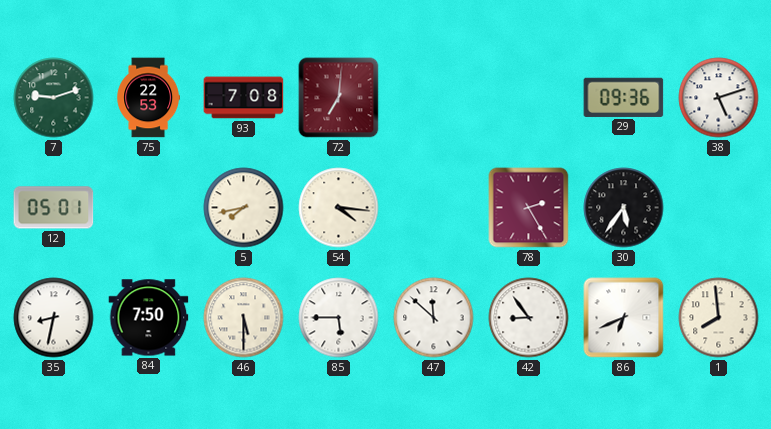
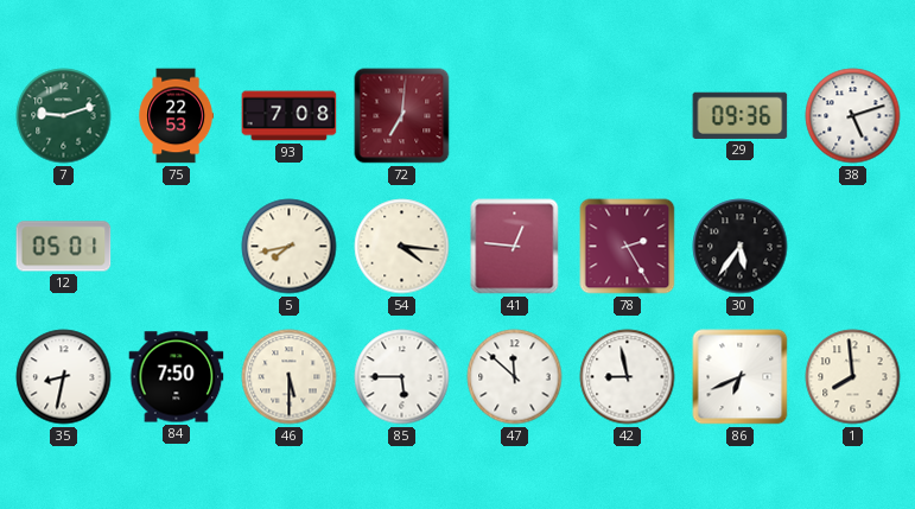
41: none -> 12:46
42: 8:54 -> 8:58
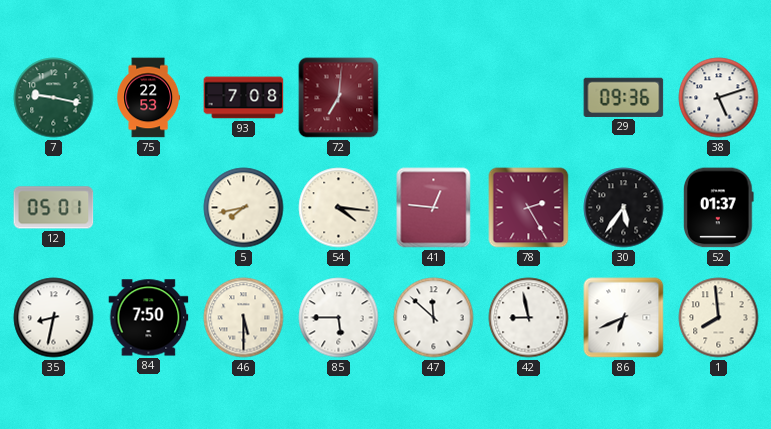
7: 9:12 -> 9:17
52: none -> 01:37
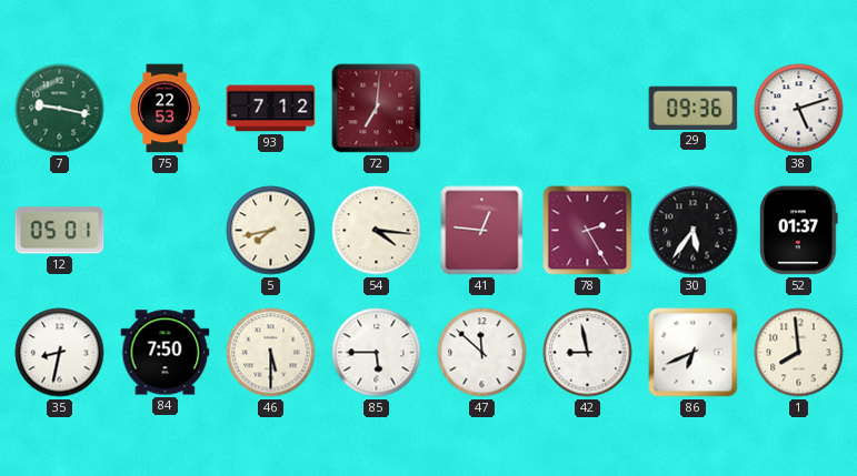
93: 7:08 -> 7:12
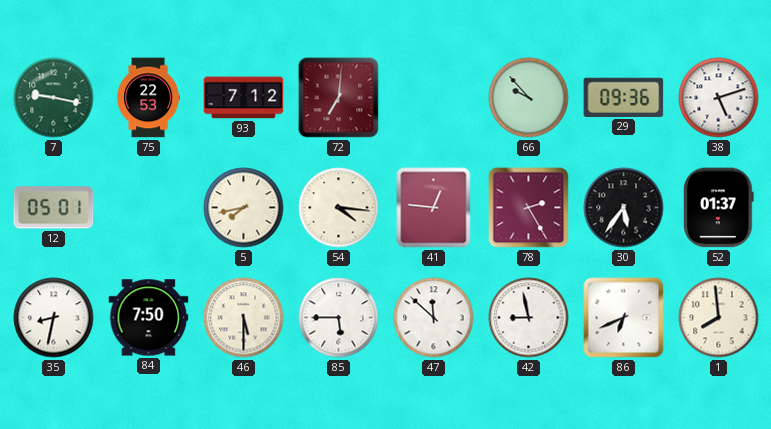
66: none -> 9:53
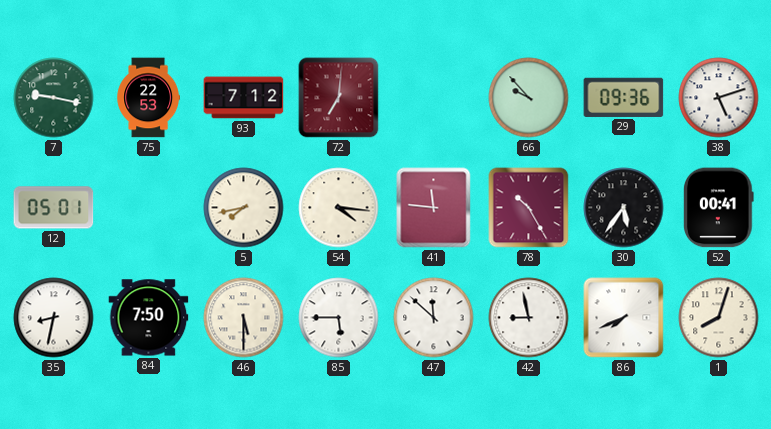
41: 12:46 -> 11:46
78: 2:25 -> 10:25
52: 01:37 -> 00:41
86: 6:41 -> 7:41
1: 7:59 -> 8:03
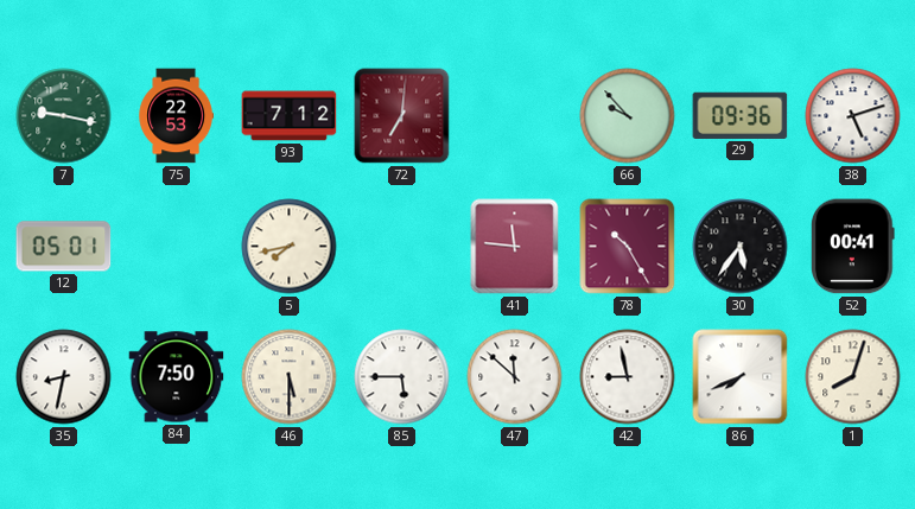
54: 4:16 -> none
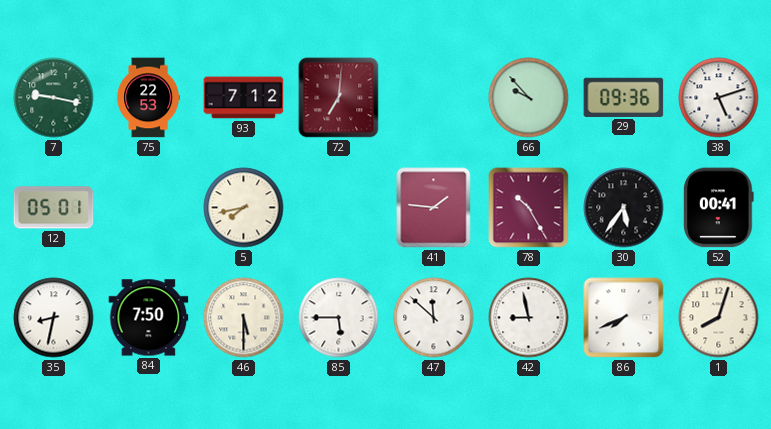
41: 11:46 -> 1:46
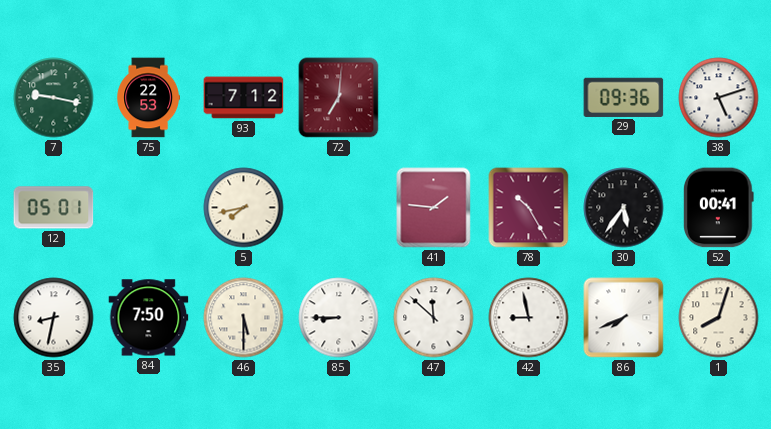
66: 9:53 -> none
85: 5:45 -> 8:45
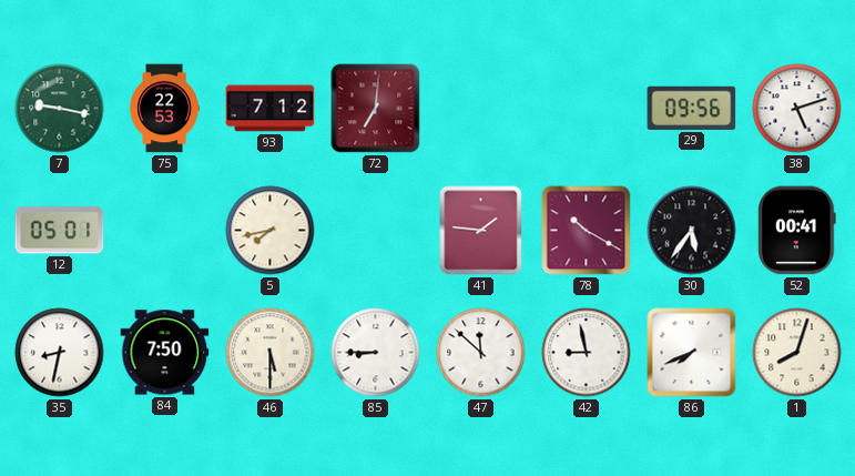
29: 09:36 -> 09:56
78: 10:25 -> 10:20
